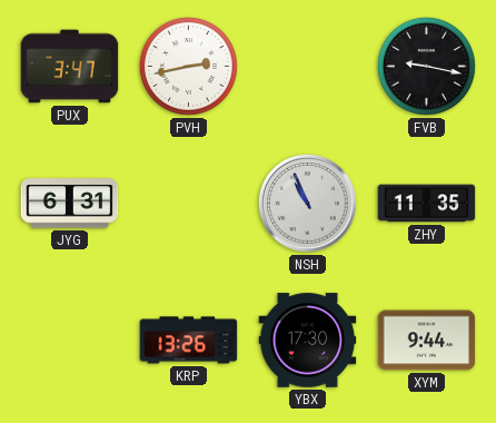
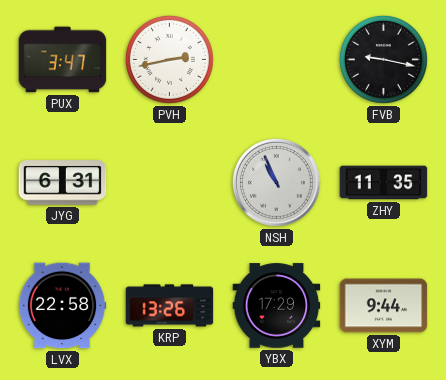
LVX: none -> 22:58
YBX: 17:30 -> 17:29
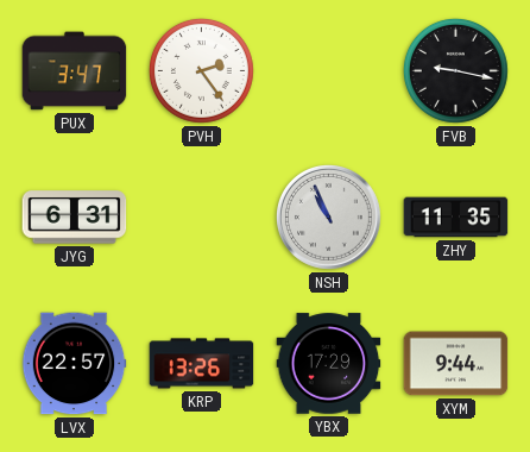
PVH: 2:43 -> 2:24
LVX: 22:58 -> 22:57
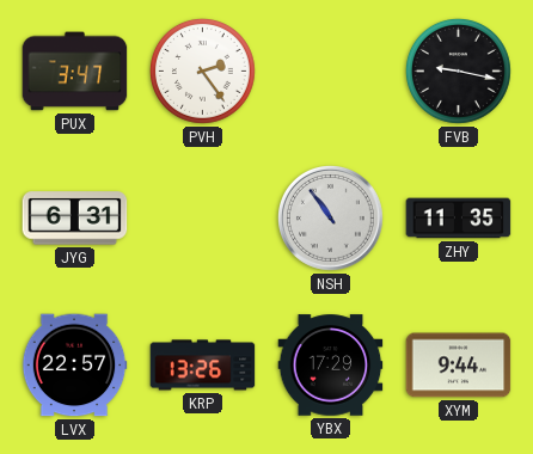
NSH: 10:56 -> 10:54
